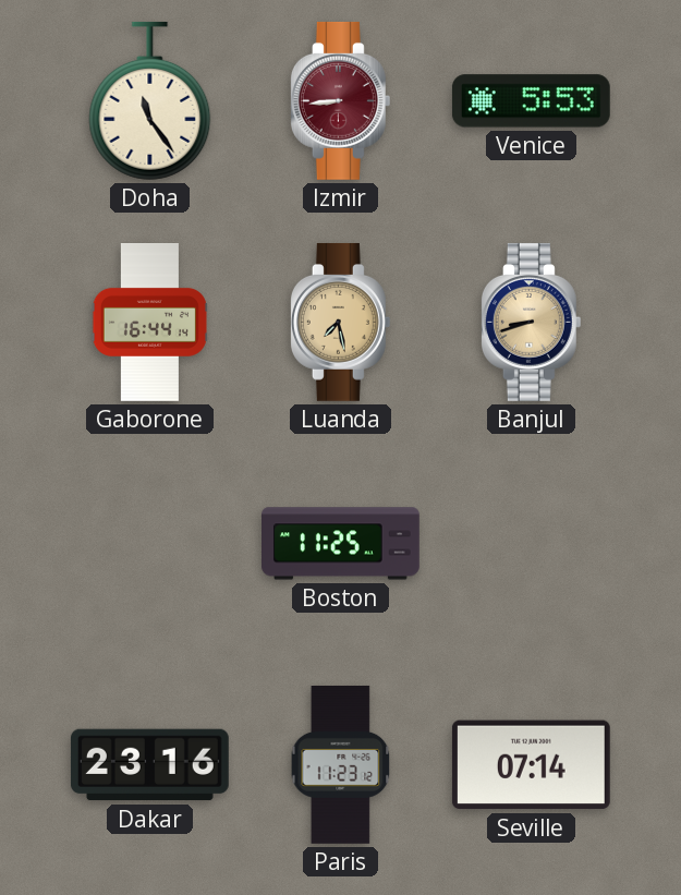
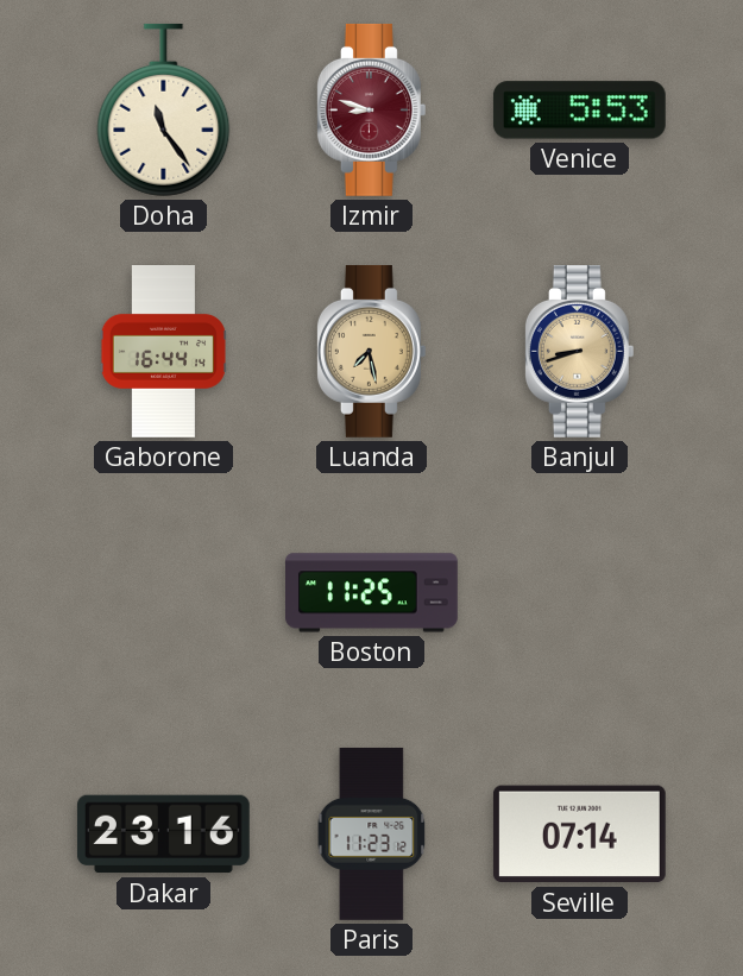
Izmir: 8:44 -> 8:48
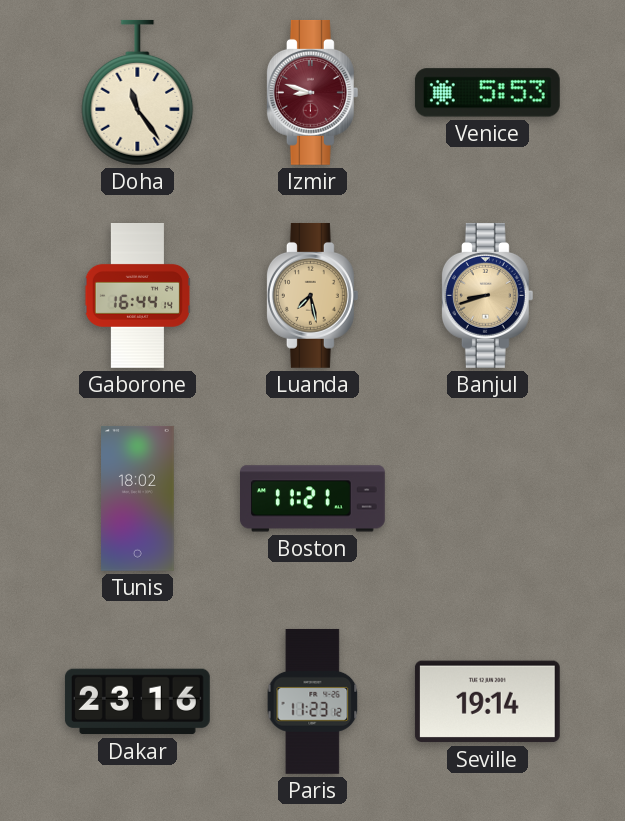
Tunis: none -> 18:02
Boston: 11:25 -> 11:21
Seville: 07:14 -> 19:14
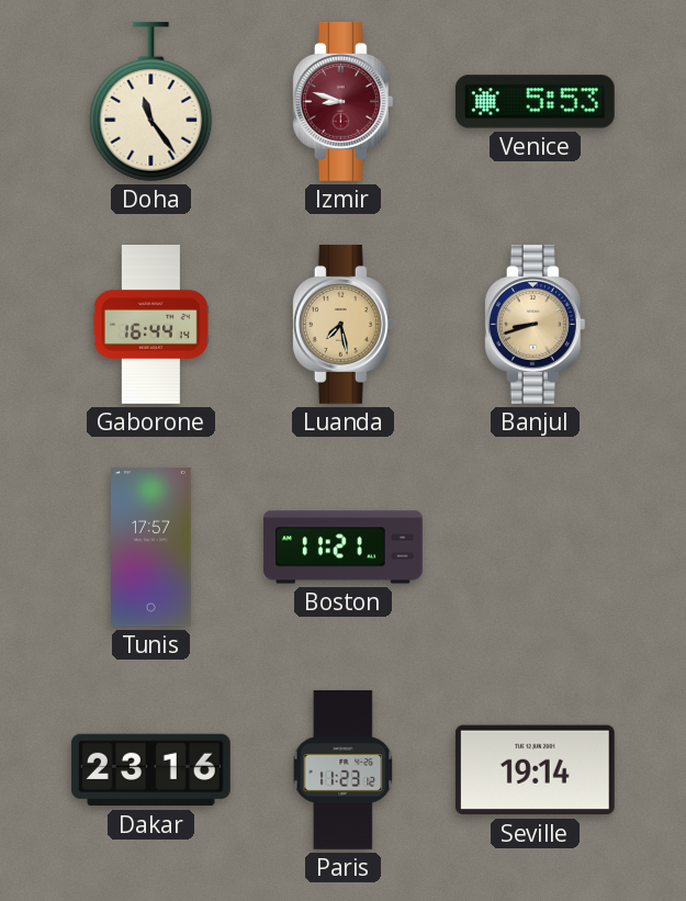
Tunis: 18:02 -> 17:57
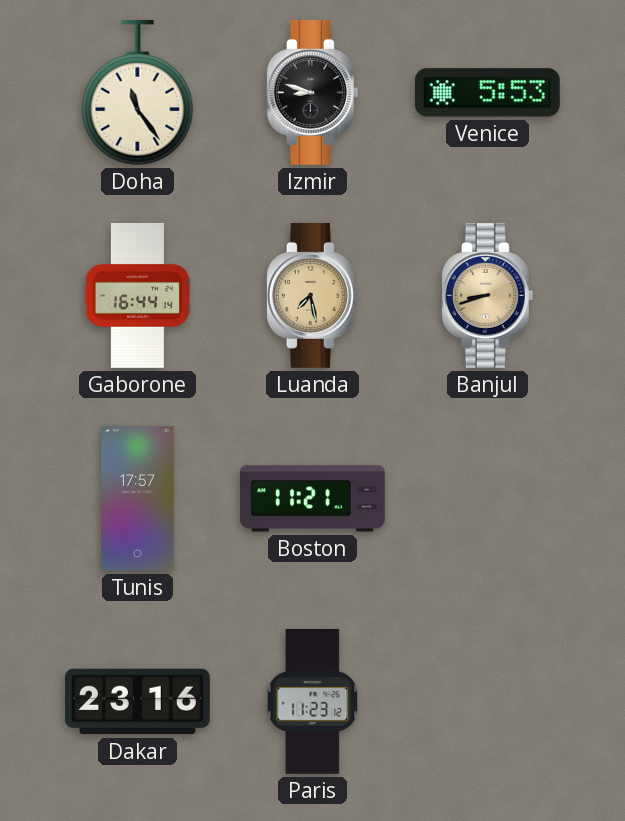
Izmir dial: burgundy -> black
Seville: 19:14 -> none
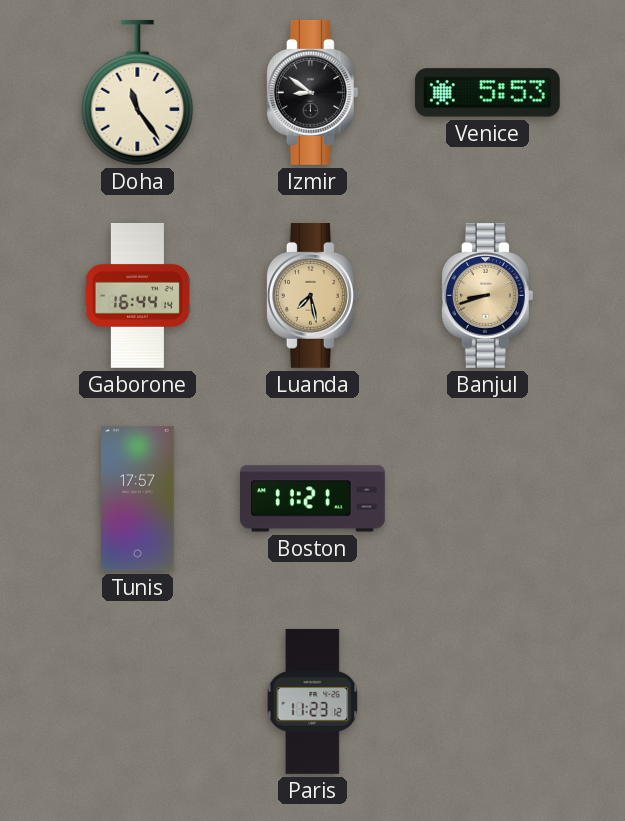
Izmir: 8:48 -> 8:51
Dakar: 23:16 -> none
